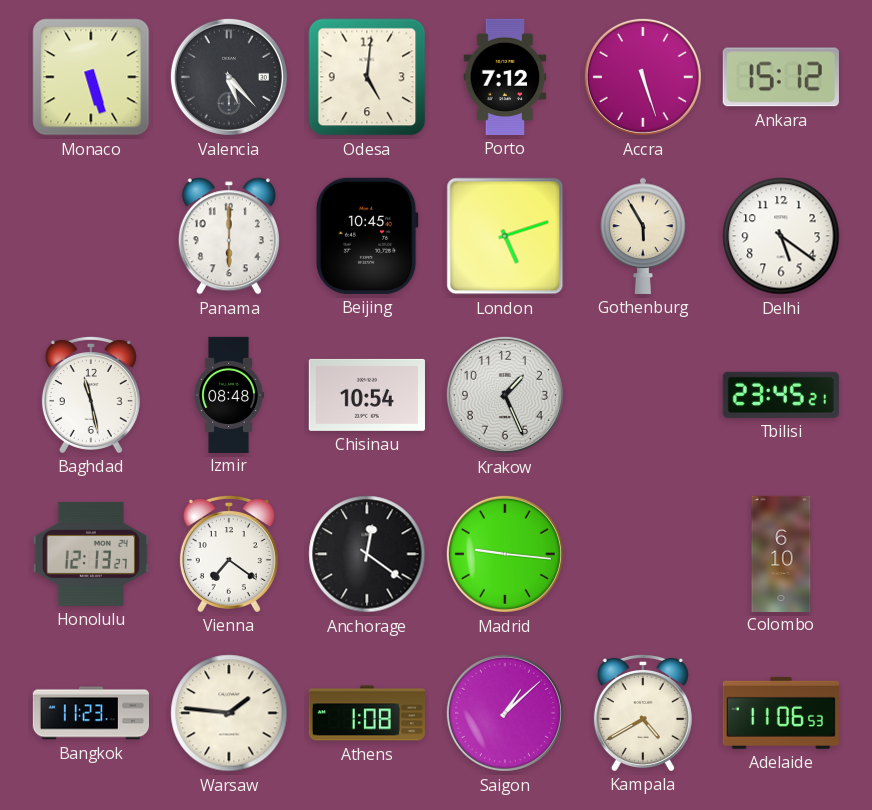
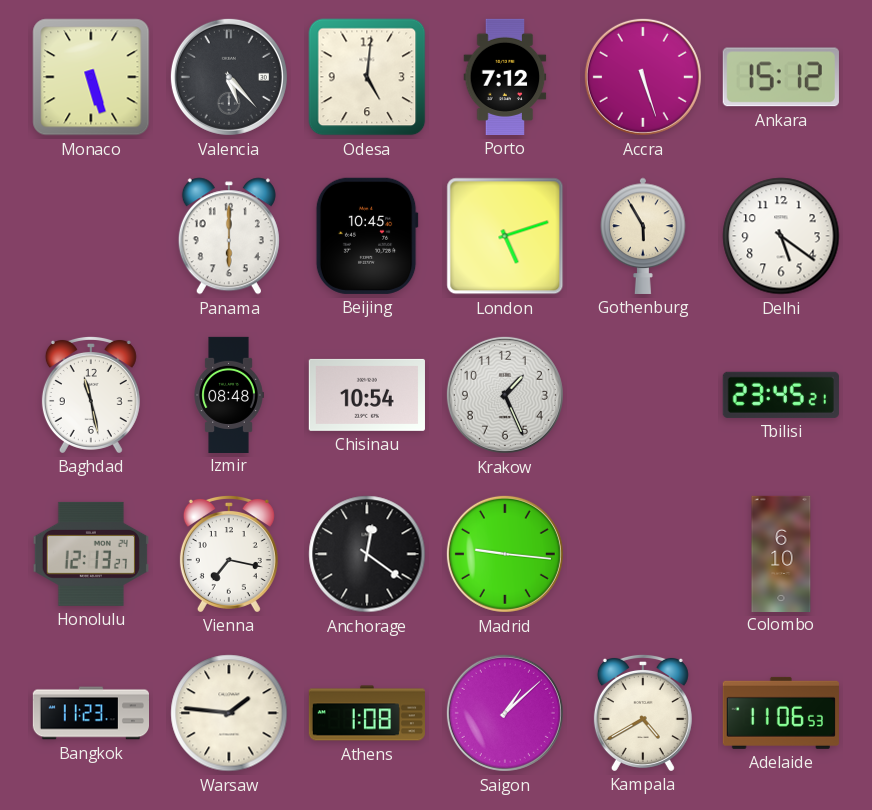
Vienna: 7:21 -> 7:17
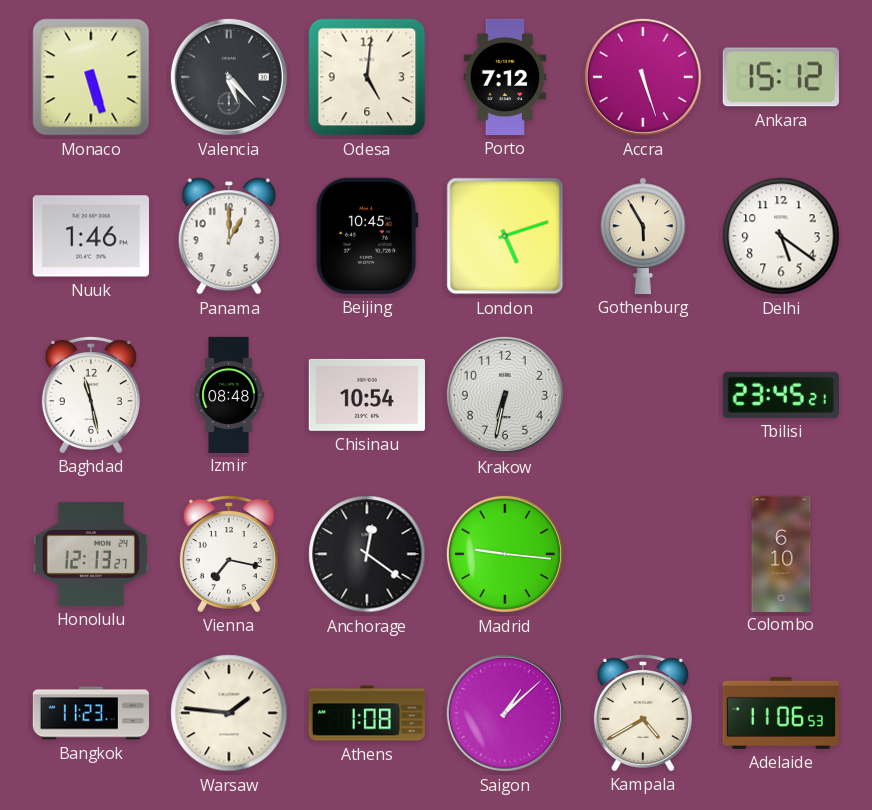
Nuuk: none -> 1:46
Panama: 6:00 -> 1:00
Krakow: 1:26 -> 6:32
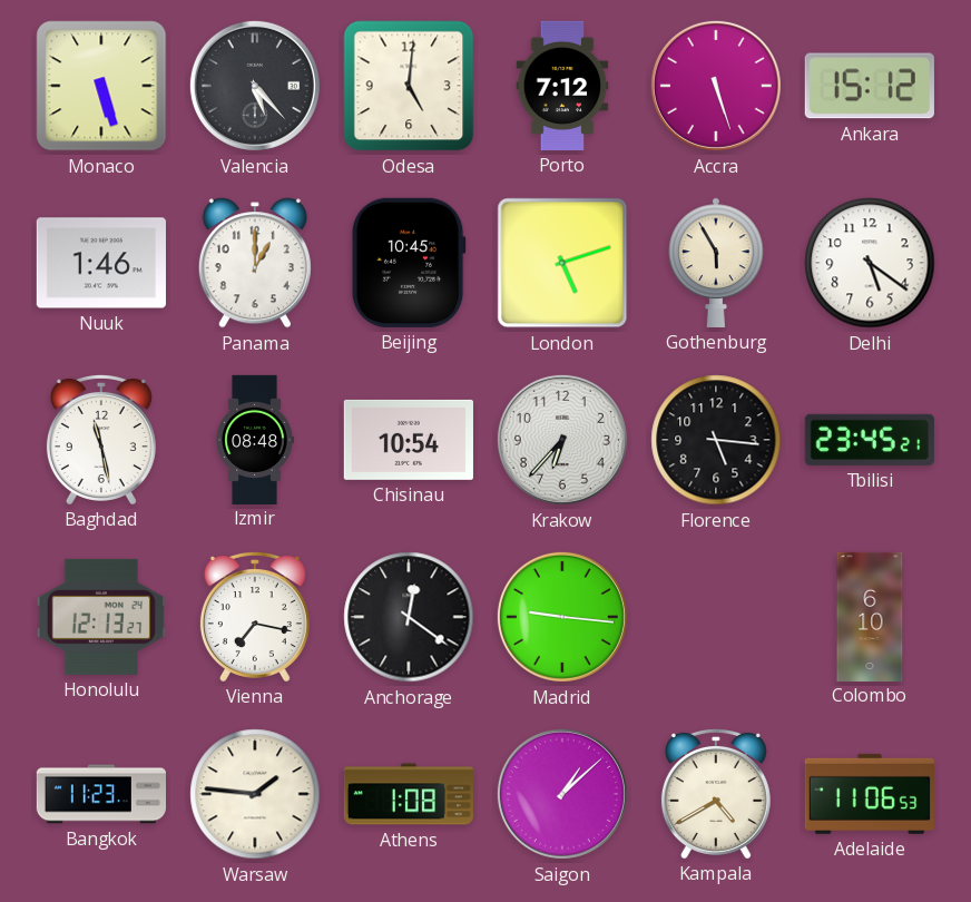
Krakow: 6:32 -> 6:37
Florence: none -> 5:16
